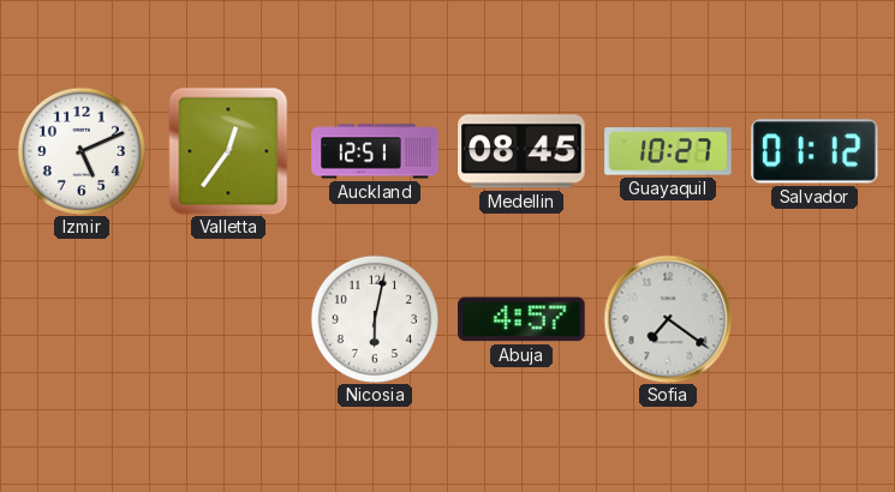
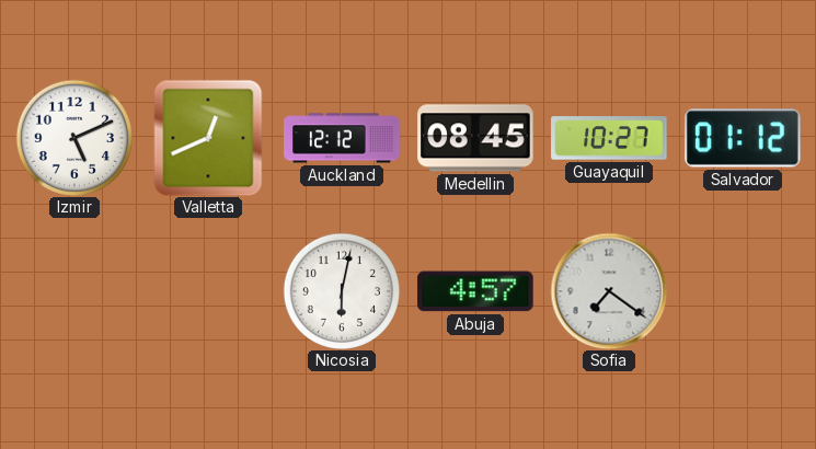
Valletta: 12:36 -> 12:41
Auckland: 12:51 -> 12:12
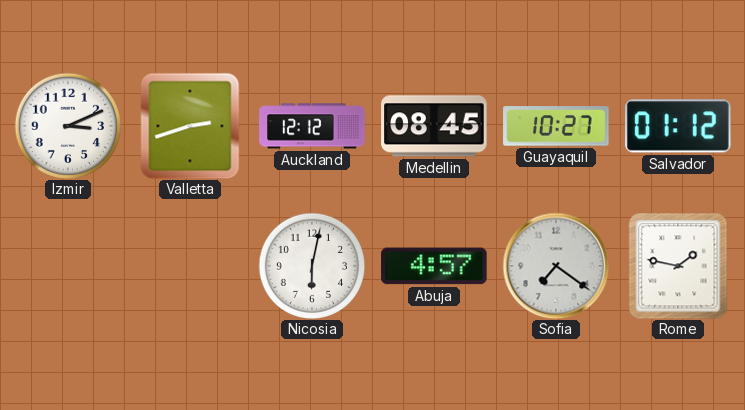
Izmir: 5:11 -> 3:11
Valletta: 12:41 -> 2:42
Rome: none -> 1:47
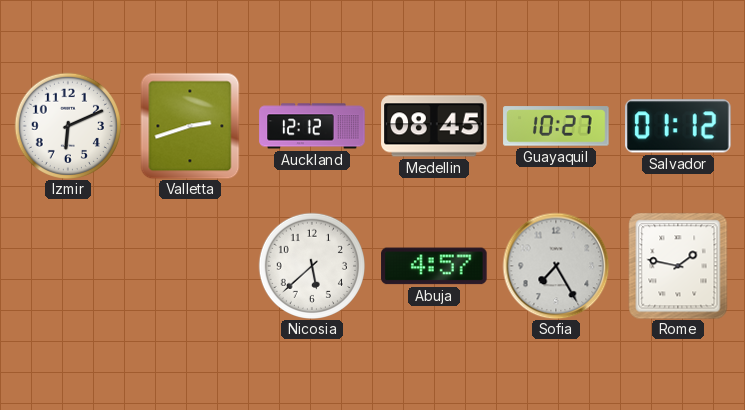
Izmir: 3:11 -> 6:11
Nicosia: 6:02 -> 5:38
Sofia: 7:21 -> 7:25
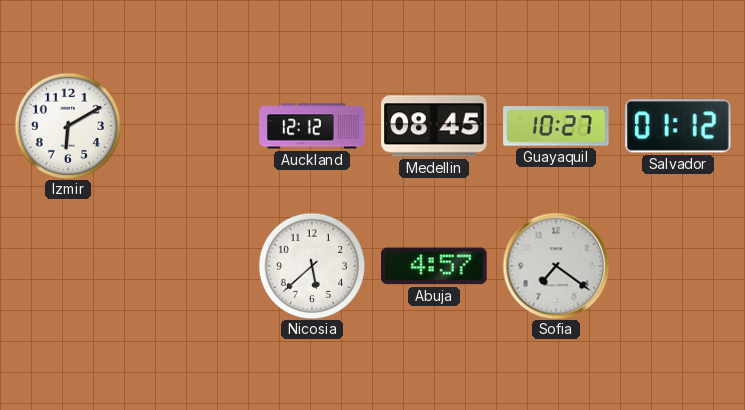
Izmir: 6:11 -> 6:10
Valletta: 2:42 -> none
Sofia: 7:25 -> 7:21
Rome: 1:47 -> none
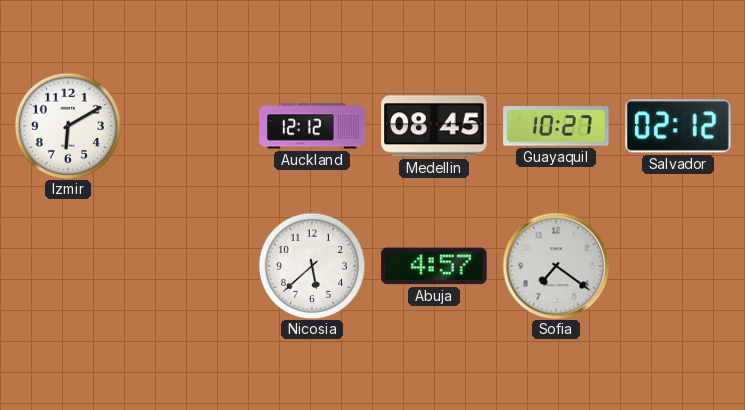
Salvador: 01:12 -> 02:12
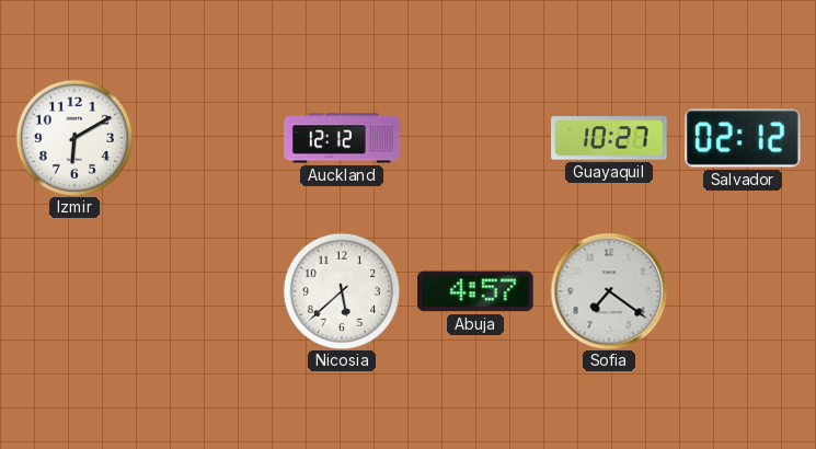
Medellin: 08:45 -> none
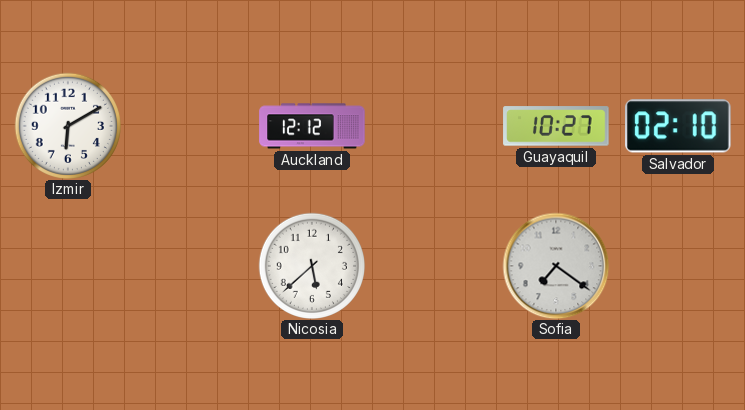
Salvador: 02:12 -> 02:10
Abuja: 4:57 -> none
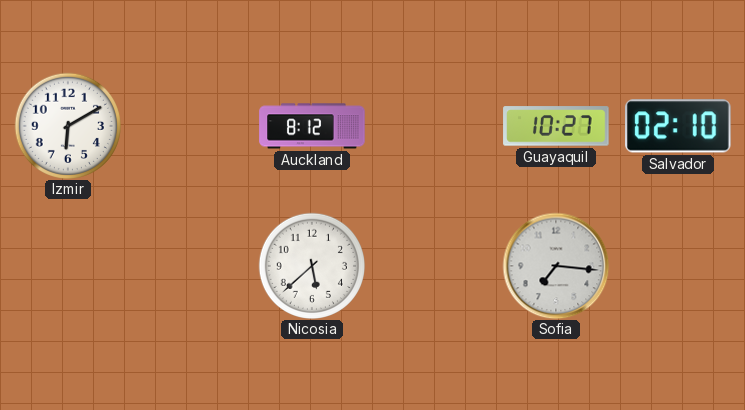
Auckland: 12:12 -> 8:12
Sofia: 7:21 -> 7:16
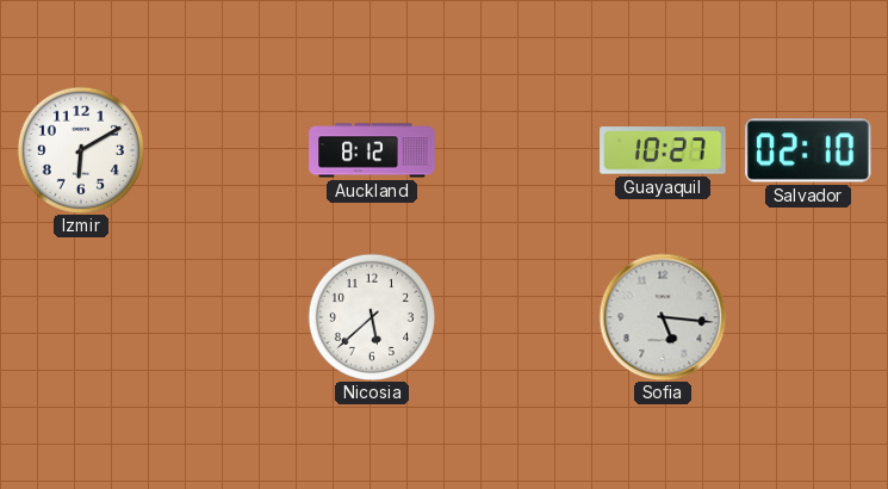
Sofia: 7:16 -> 5:16
